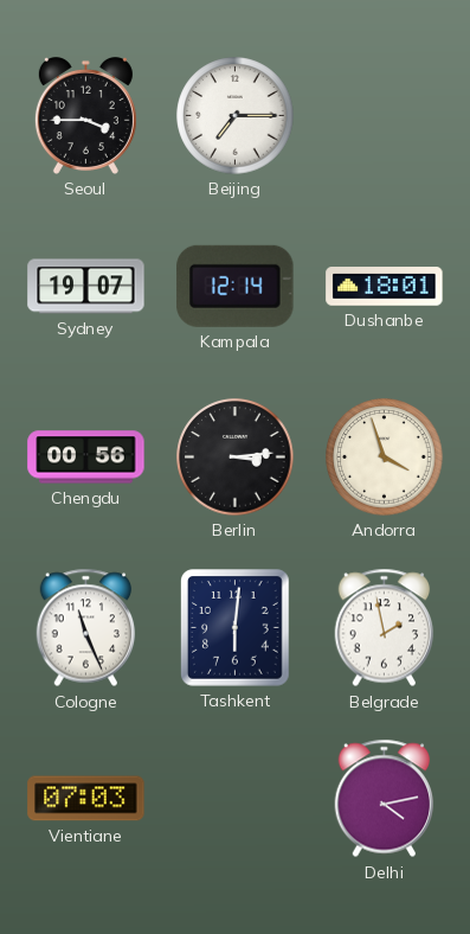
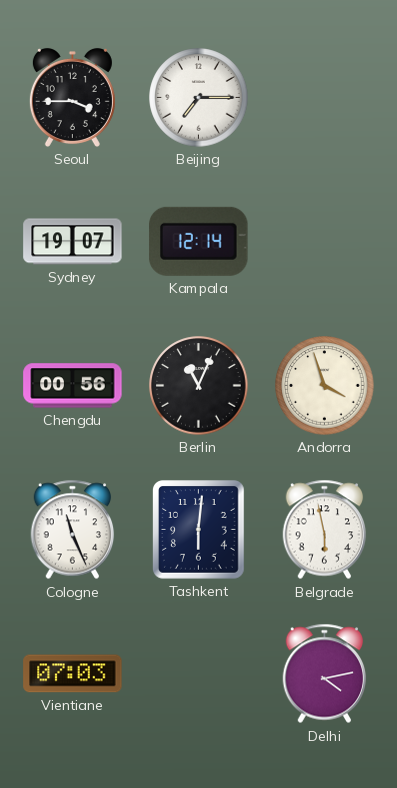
Dushanbe: 18:01 -> none
Berlin: 3:14 -> 11:04
Belgrade: 1:58 -> 5:58
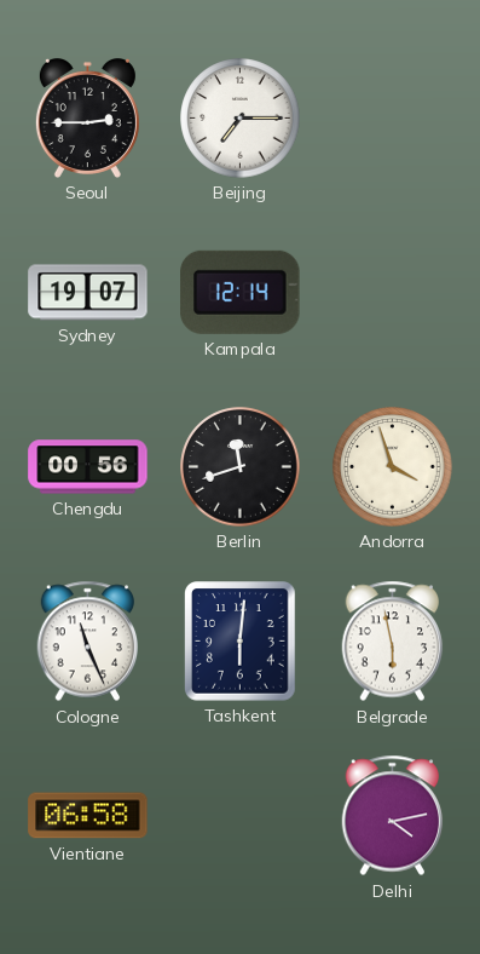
Seoul: 3:45 -> 2:45
Berlin: 11:04 -> 11:42
Vientiane: 07:03 -> 06:58
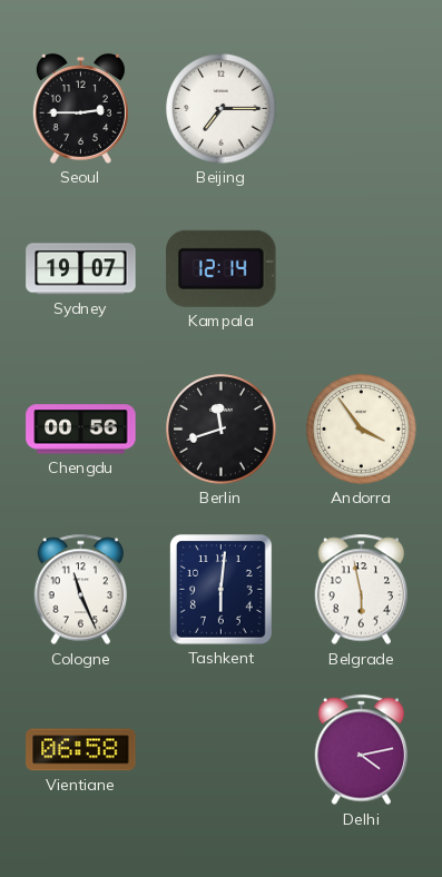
Andorra: 3:57 -> 3:54
